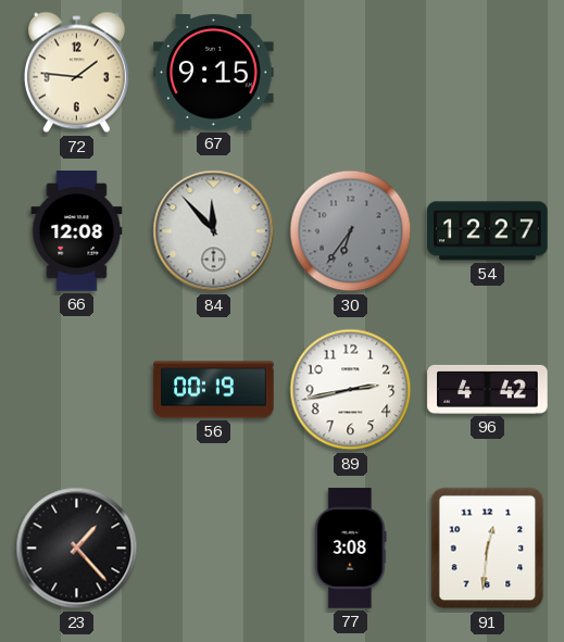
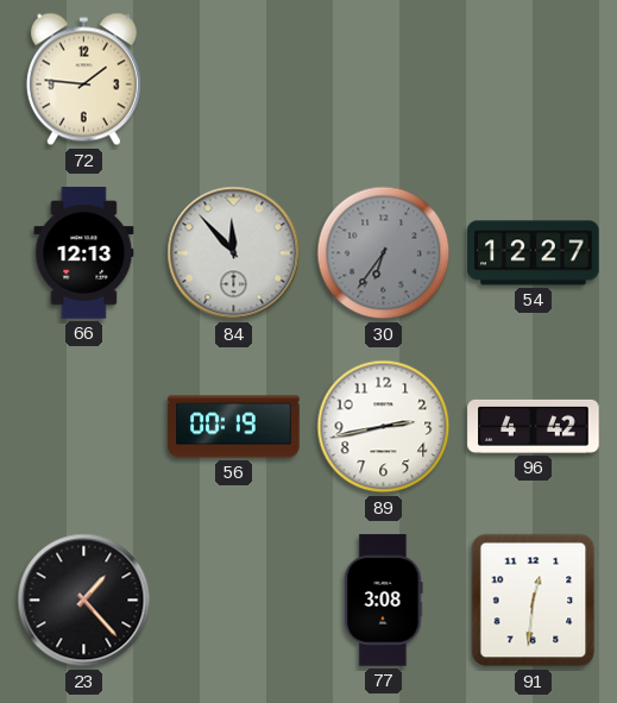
67: 9:15 -> none
66: 12:08 -> 12:13
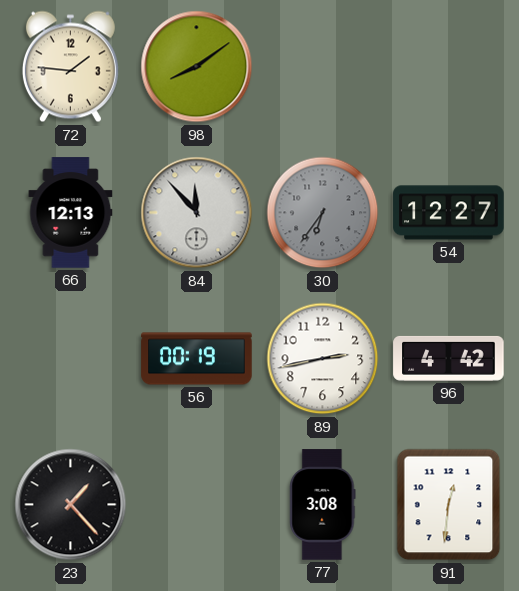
98: none -> 8:09
